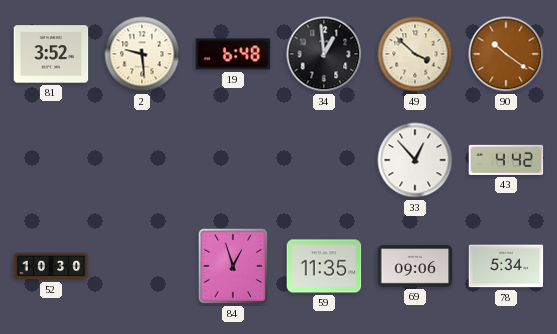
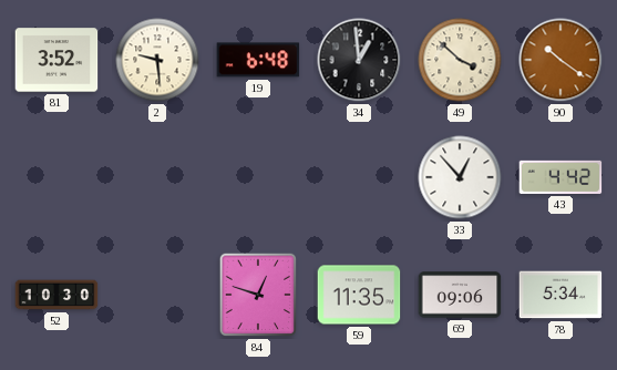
84: 12:57 -> 12:48
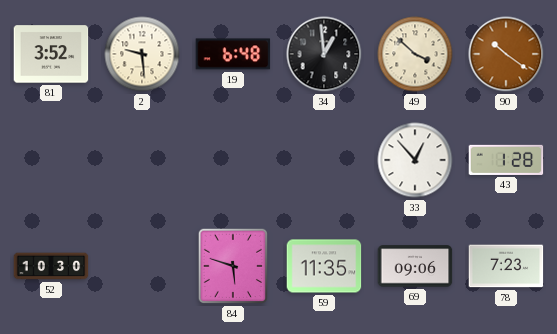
43: 4:42 -> 1:28
84: 12:48 -> 5:48
78: 5:34 -> 7:23
